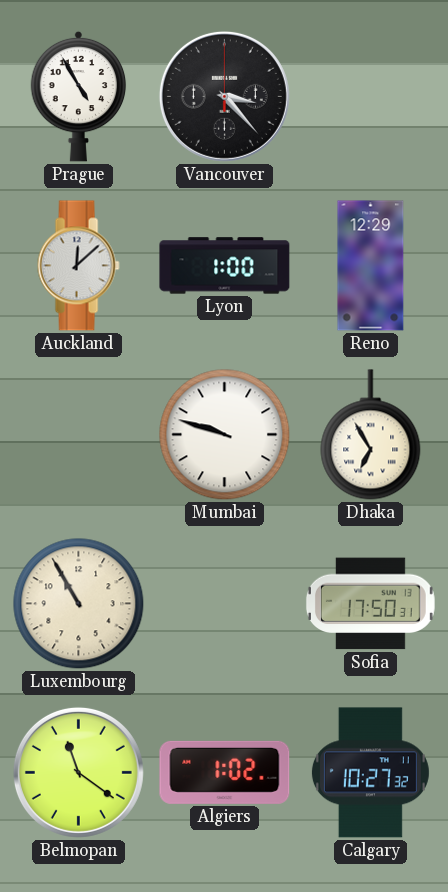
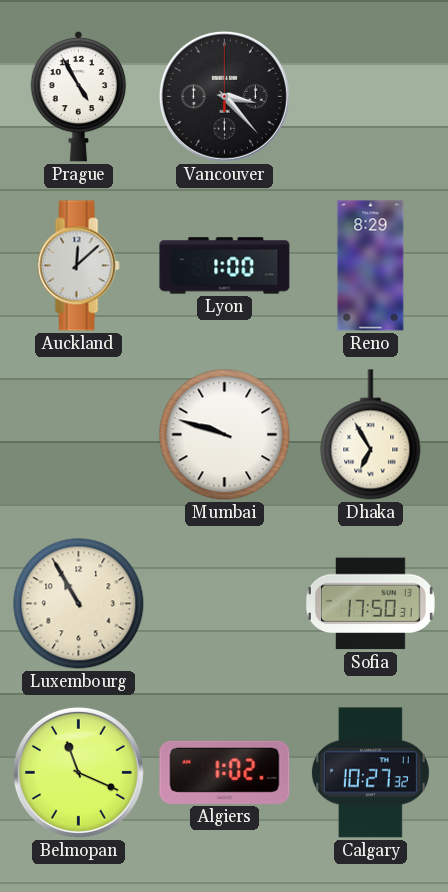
Reno: 12:29 -> 8:29
Belmopan: 11:21 -> 11:19
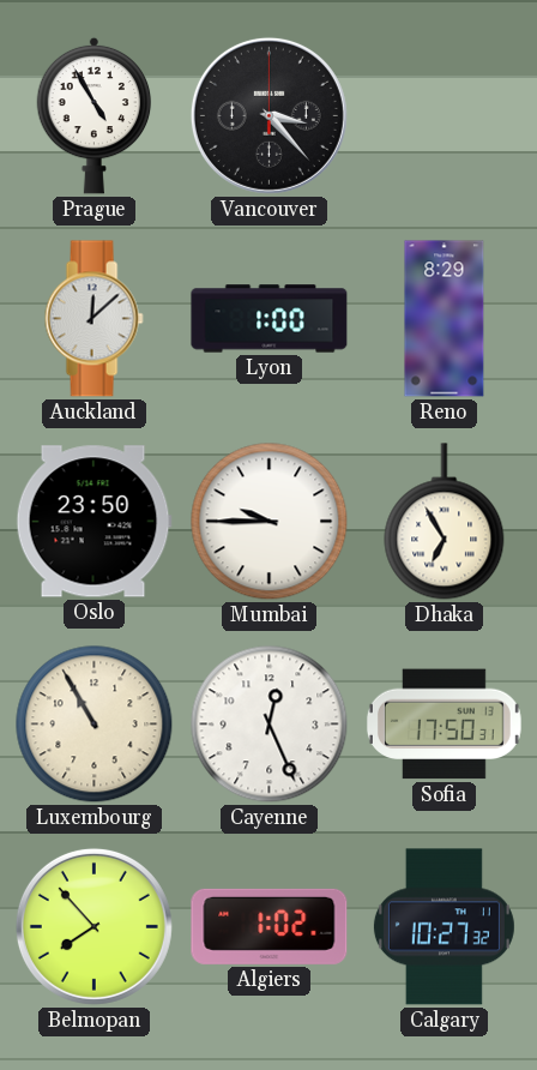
Oslo: none -> 23:50
Mumbai: 9:48 -> 9:45
Cayenne: none -> 12:26
Belmopan: 11:19 -> 7:53
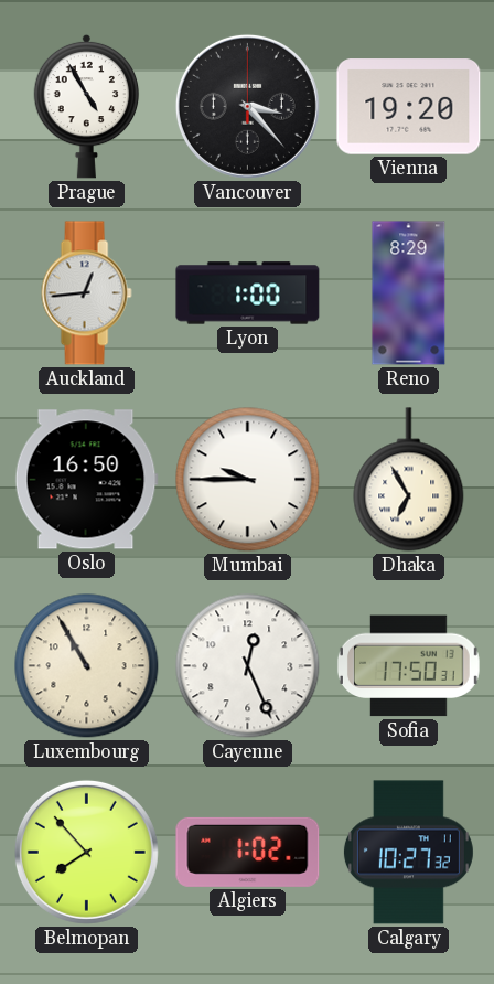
Vienna: none -> 19:20
Auckland: 12:08 -> 12:44
Oslo: 23:50 -> 16:50
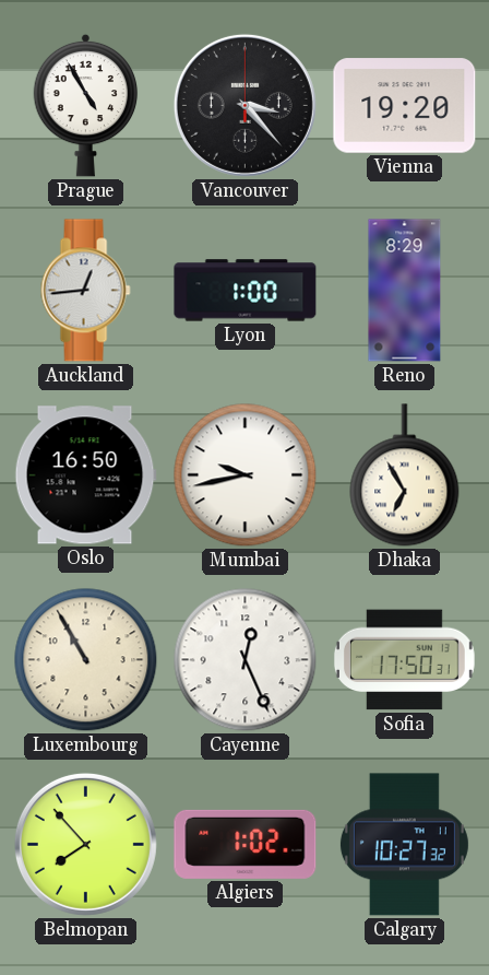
Mumbai: 9:45 -> 9:43
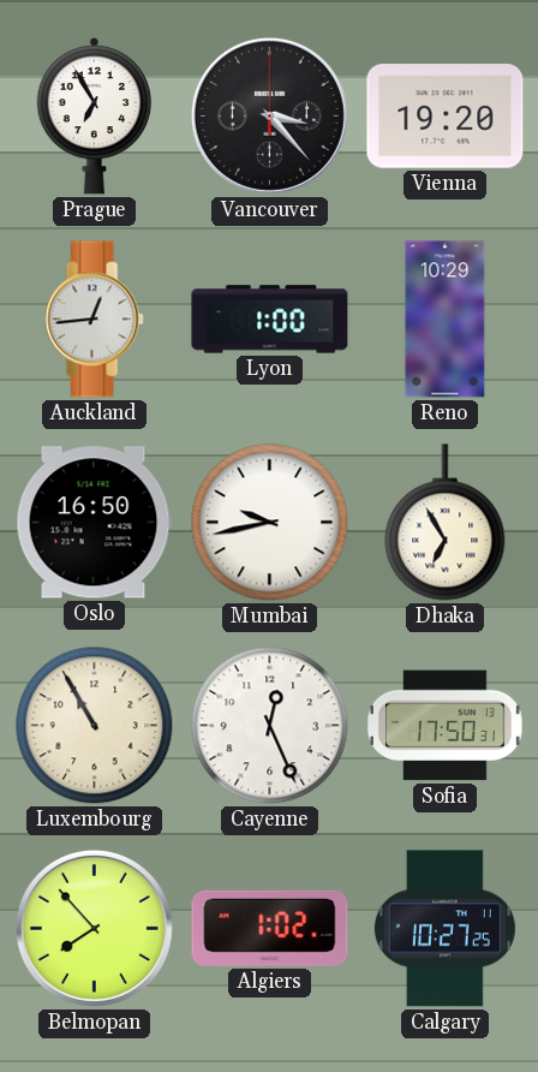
Prague: 4:55 -> 6:55
Reno: 8:29 -> 10:29
Calgary: 10:27:32 -> 10:27:25
